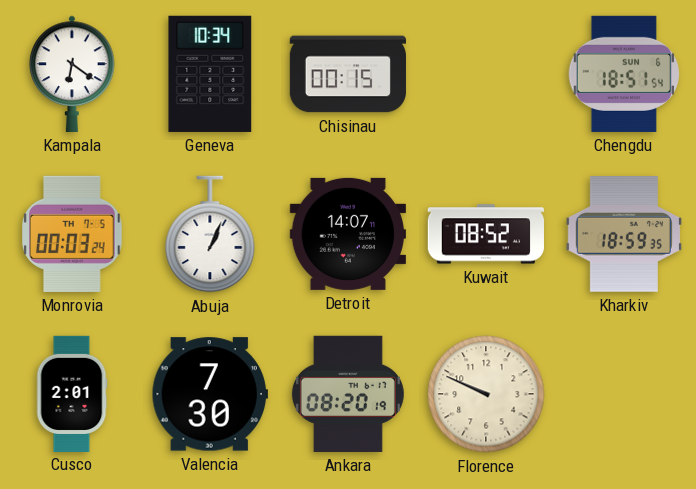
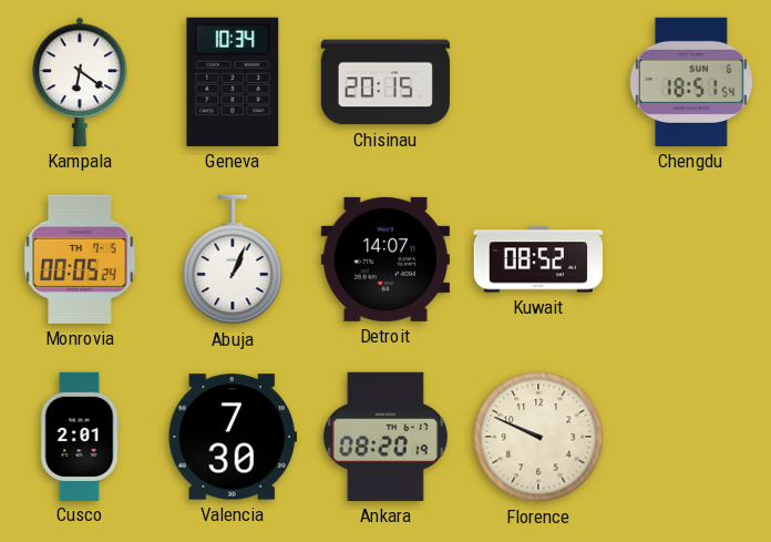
Chisinau: 00:15 -> 20:15
Monrovia: 00:03 -> 00:05
Kharkiv: 18:59 -> none
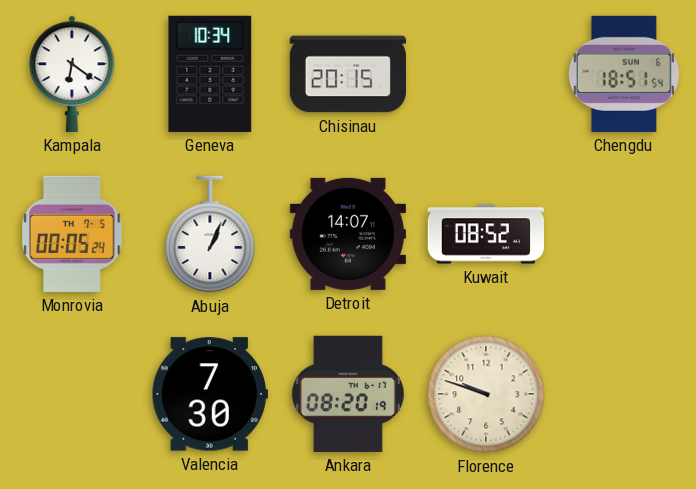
Cusco: 2:01 -> none
Florence: 9:49 -> 9:48
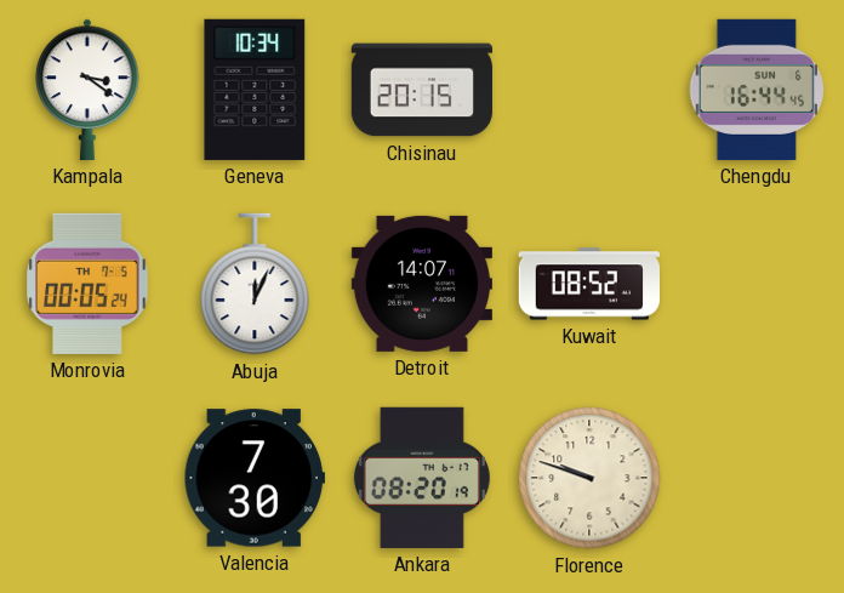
Kampala: 6:21 -> 3:21
Chengdu: 18:51 -> 16:44
Abuja: 1:04 -> 12:04
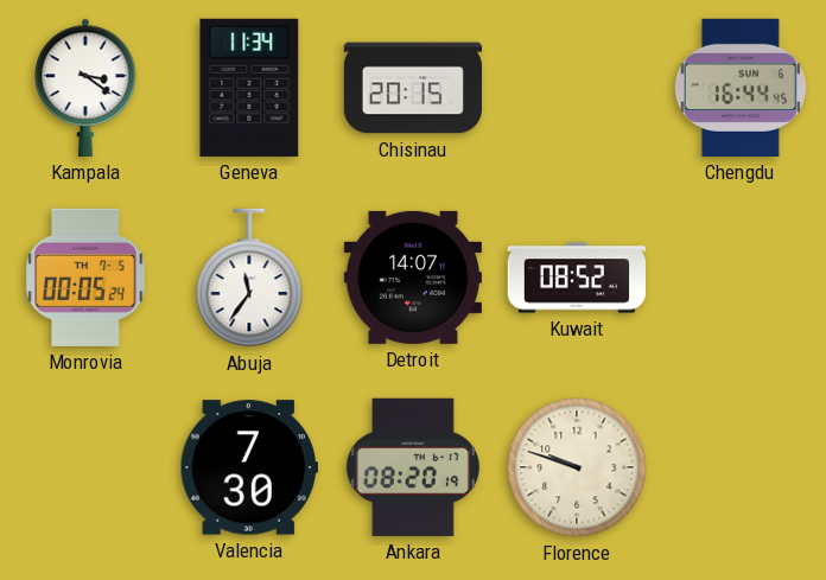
Geneva: 10:34 -> 11:34
Abuja: 12:04 -> 11:36
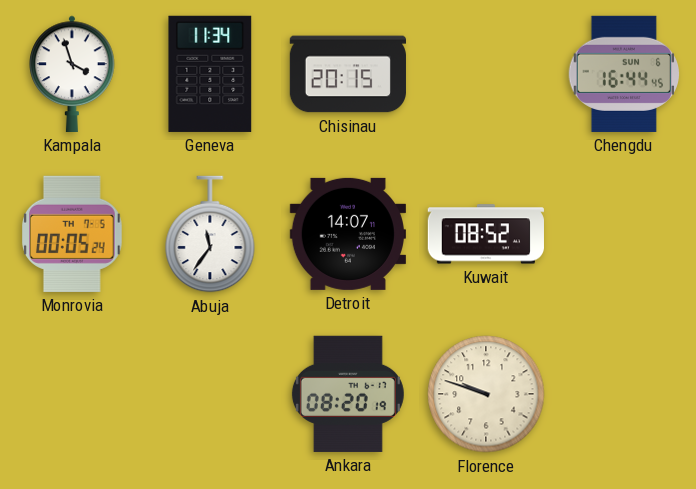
Kampala: 3:21 -> 3:57
Valencia: 7:30 -> none
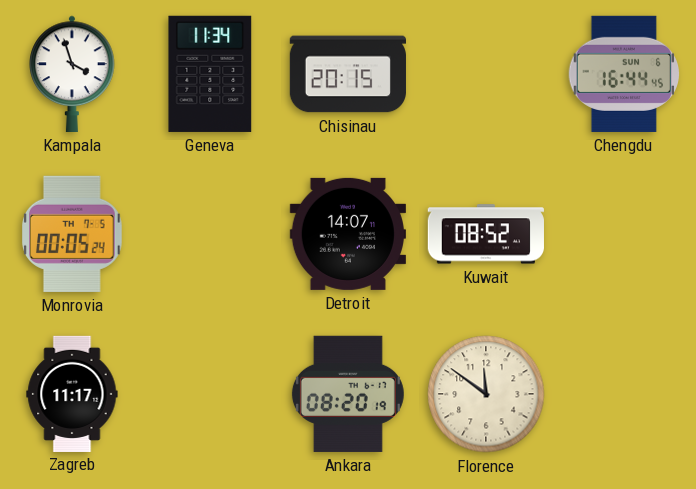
Abuja: 11:36 -> none
Zagreb: none -> 11:17
Florence: 9:48 -> 11:51
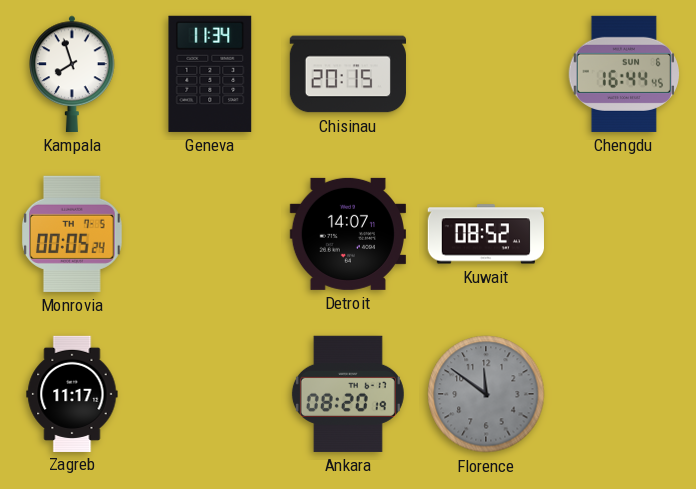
Kampala: 3:57 -> 7:57
Florence dial: cream -> grey
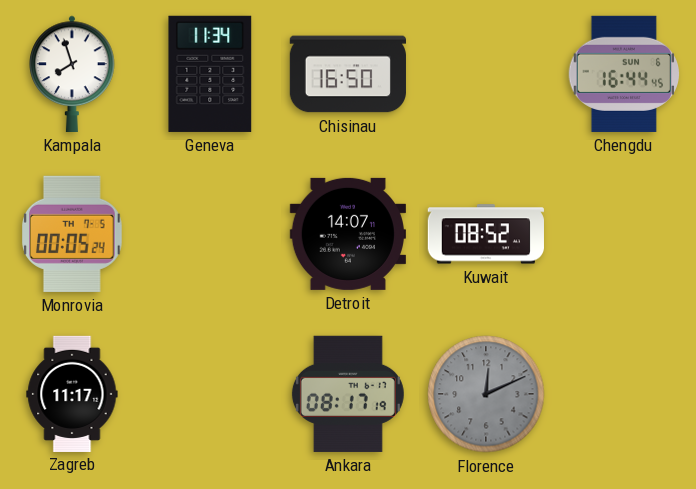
Chisinau: 20:15 -> 16:50
Ankara: 08:20 -> 08:17
Florence: 11:51 -> 12:11
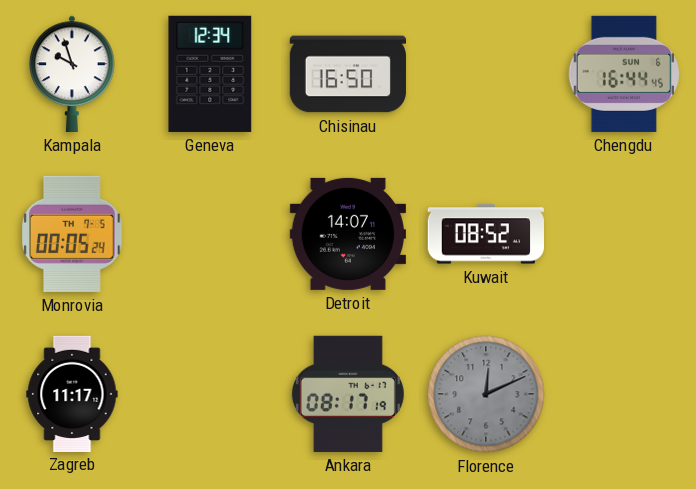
Kampala: 7:57 -> 9:57
Geneva: 11:34 -> 12:34
